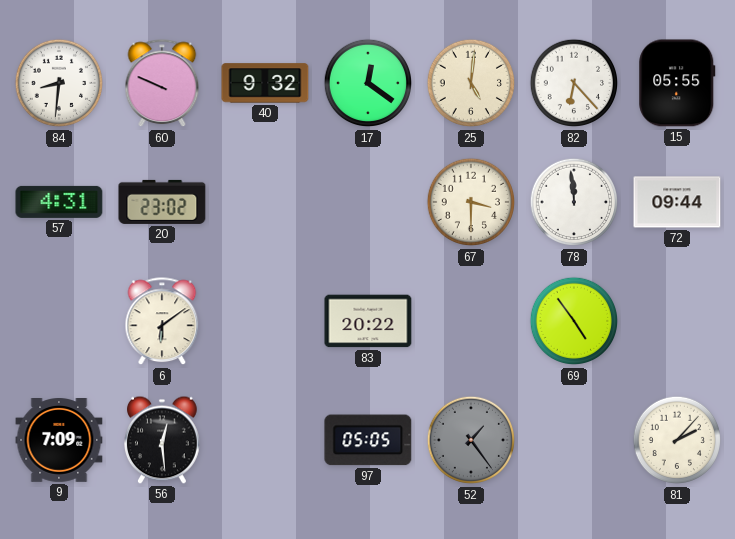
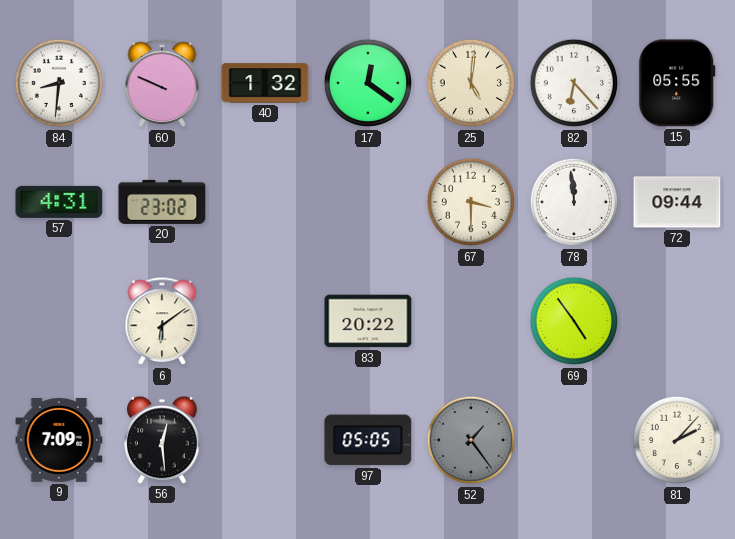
40: 9:32 -> 1:32
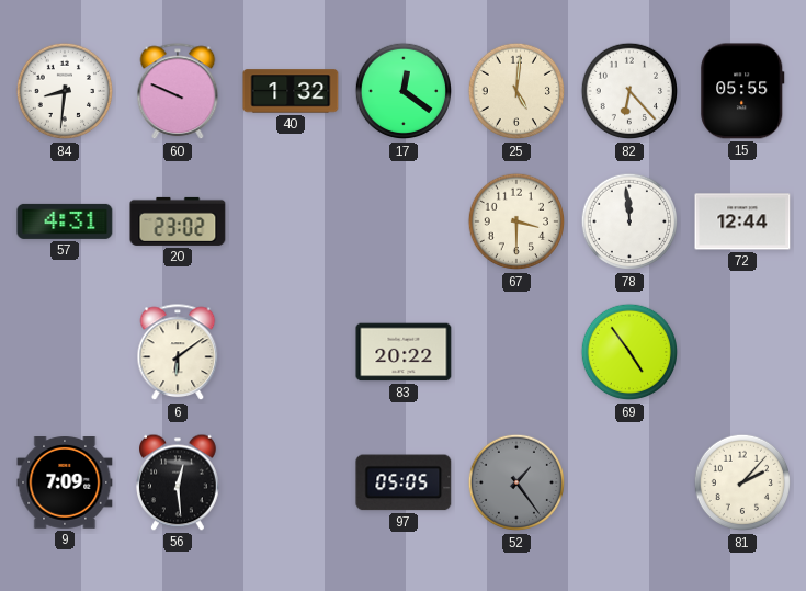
72: 09:44 -> 12:44
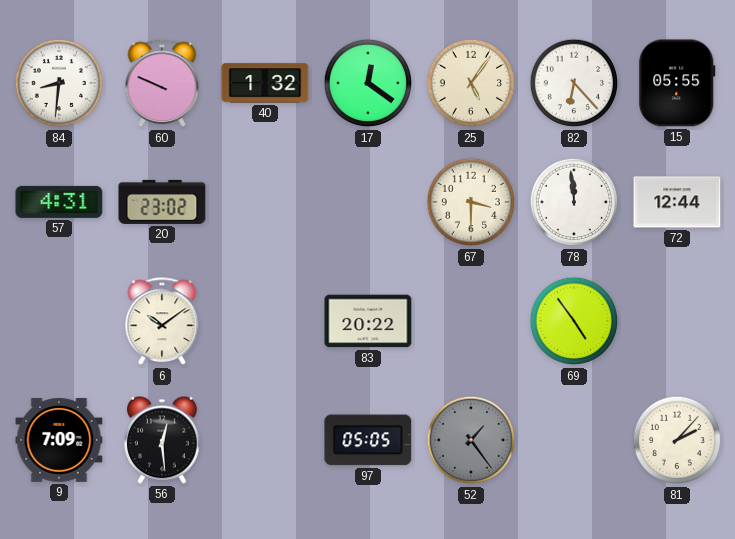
25: 5:01 -> 5:06
6: 6:09 -> 10:09
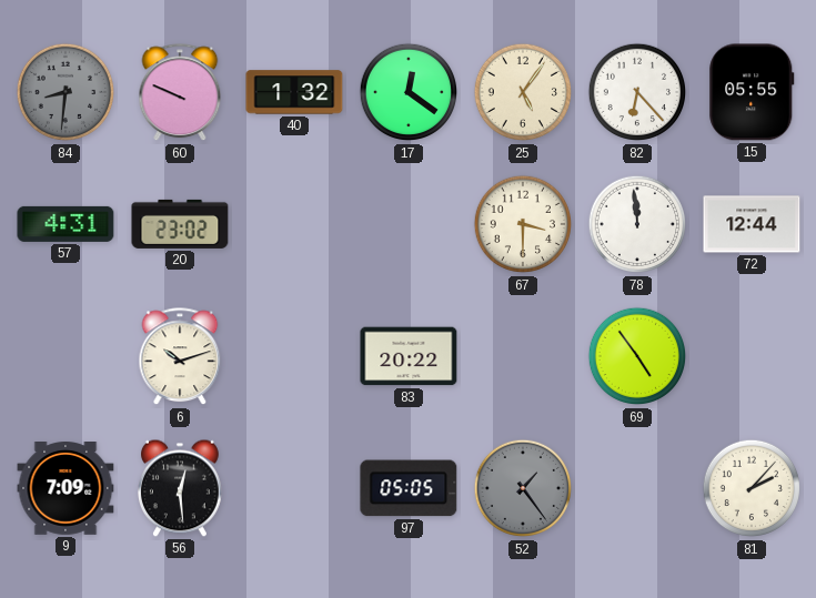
84 dial: white -> grey
6: 10:09 -> 10:12
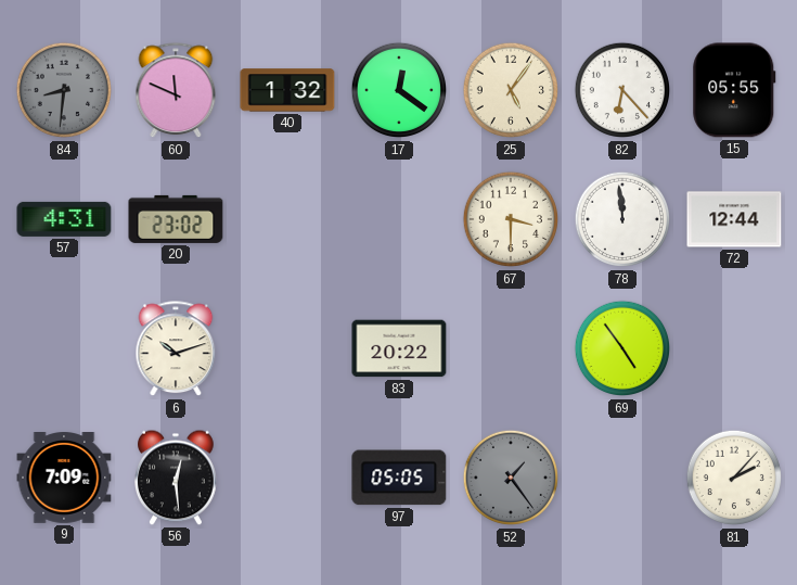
60: 9:49 -> 11:49
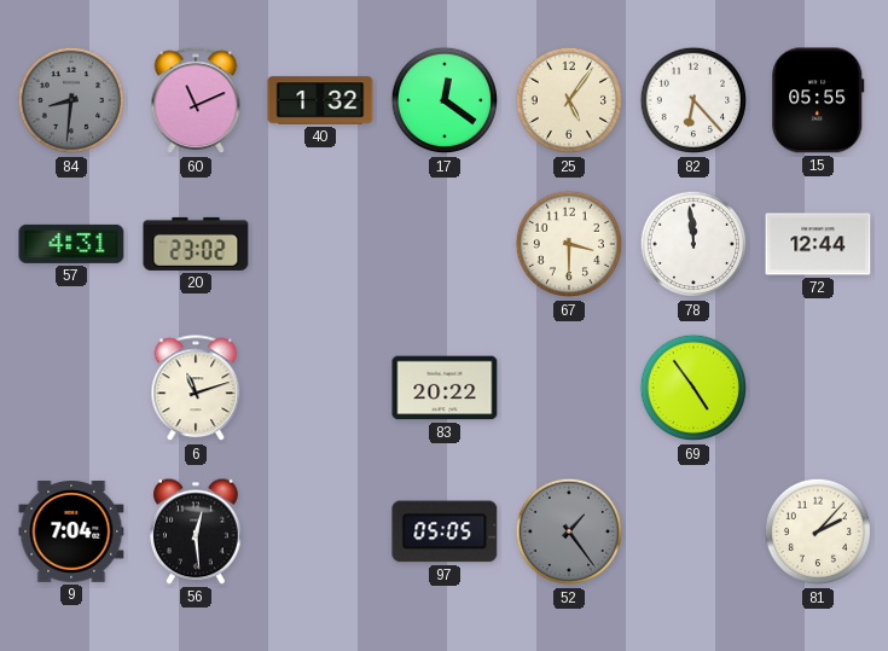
60: 11:49 -> 11:11
6: 10:12 -> 11:12
9: 7:09 -> 7:04
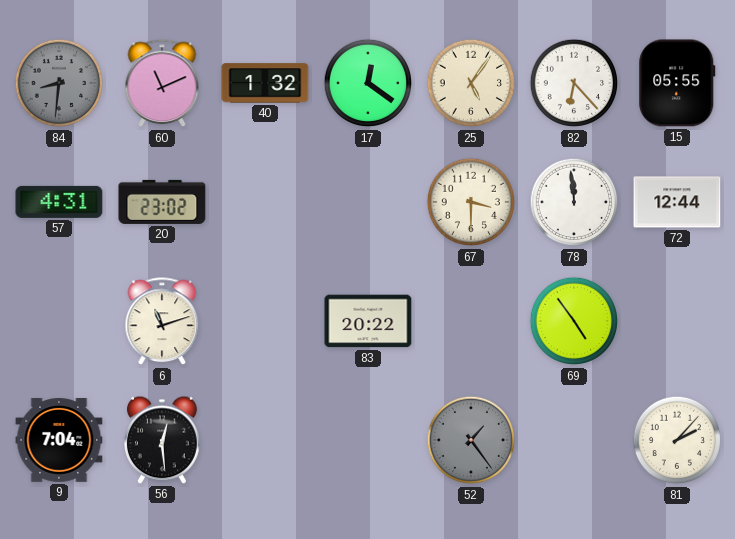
97: 05:05 -> none
